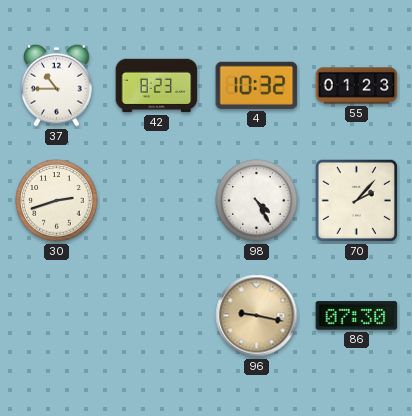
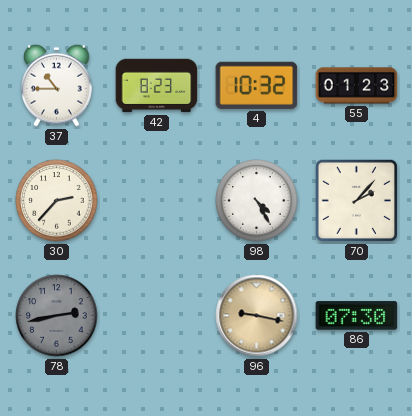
30: 2:42 -> 2:37
78: none -> 2:43
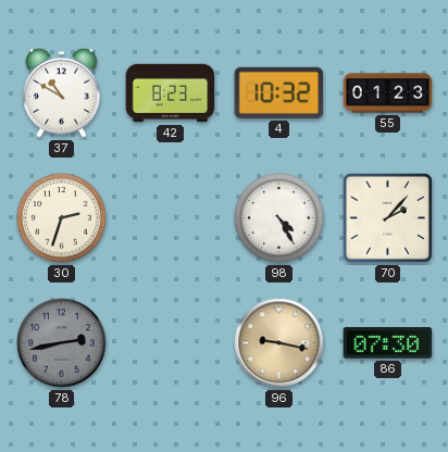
37: 10:45 -> 10:50
30: 2:37 -> 2:33
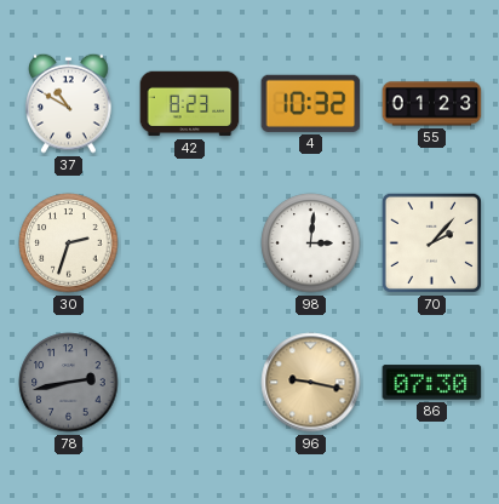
98: 4:25 -> 3:01
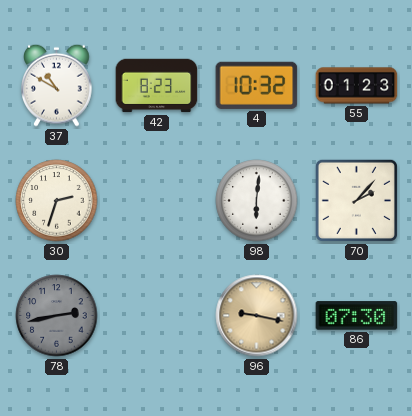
98: 3:01 -> 6:01
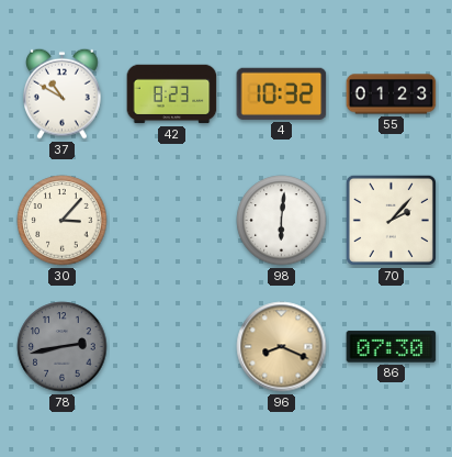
30: 2:33 -> 3:07
96: 9:17 -> 8:19
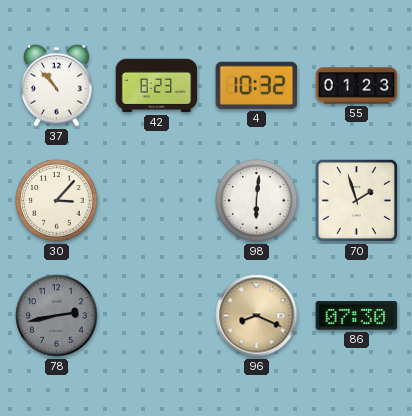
37: 10:50 -> 10:53
70: 2:07 -> 1:57
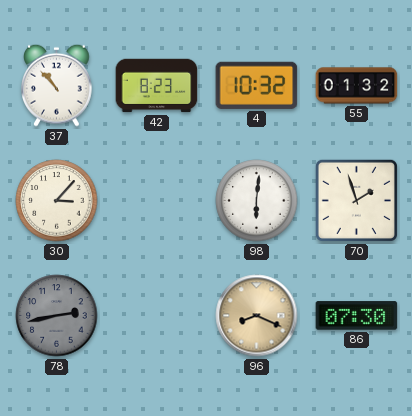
55: 01:23 -> 01:32
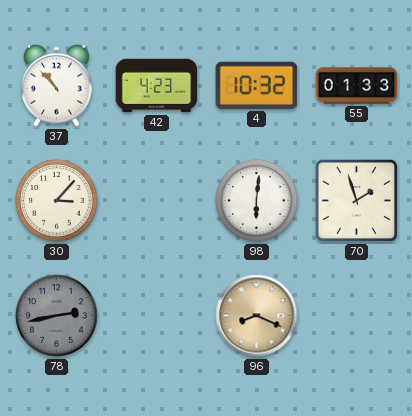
42: 8:23 -> 4:23
55: 01:32 -> 01:33
86: 07:30 -> none
